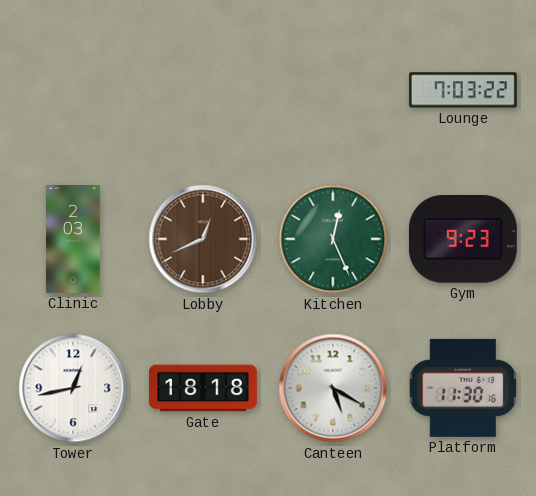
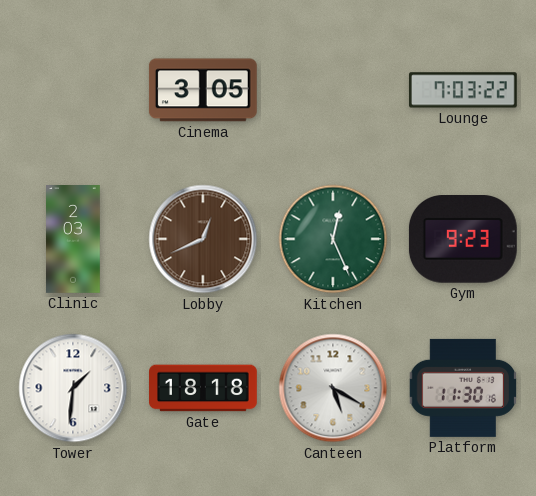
Cinema: none -> 3:05
Tower: 12:43 -> 1:31
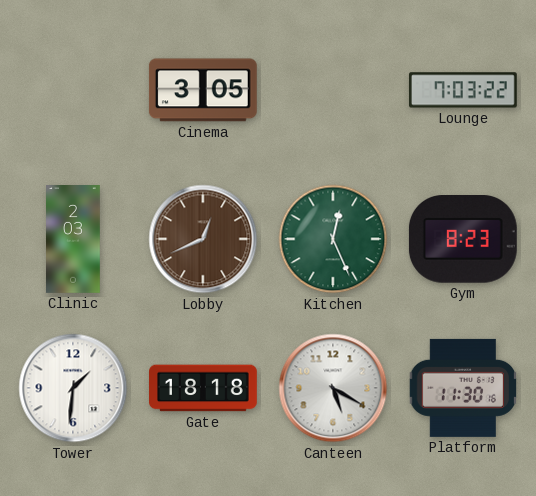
Gym: 9:23 -> 8:23
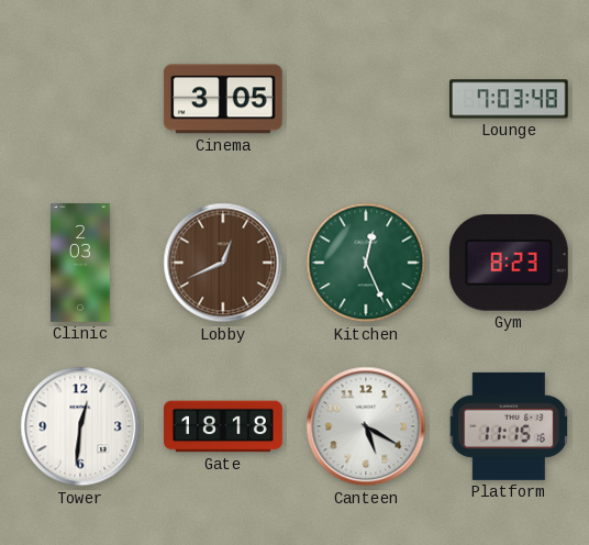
Lounge: 7:03:22 -> 7:03:48
Tower: 1:31 -> 12:31
Platform: 11:30 -> 11:15
